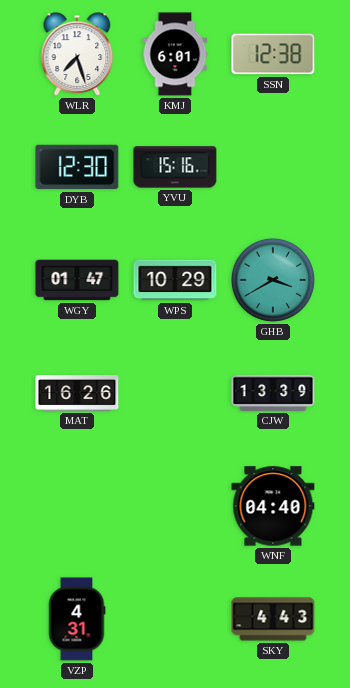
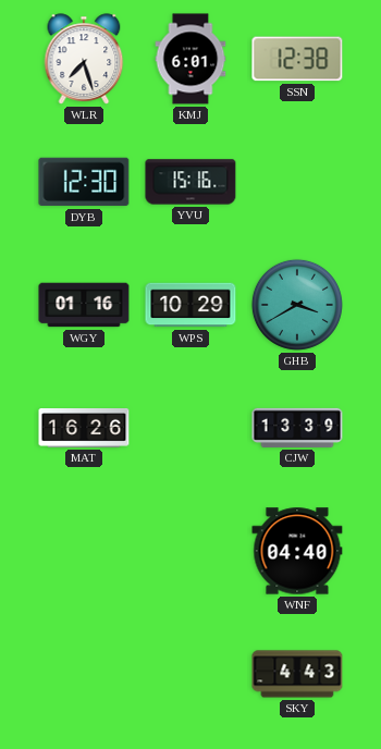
WGY: 01:47 -> 01:16
VZP: 4:31 -> none
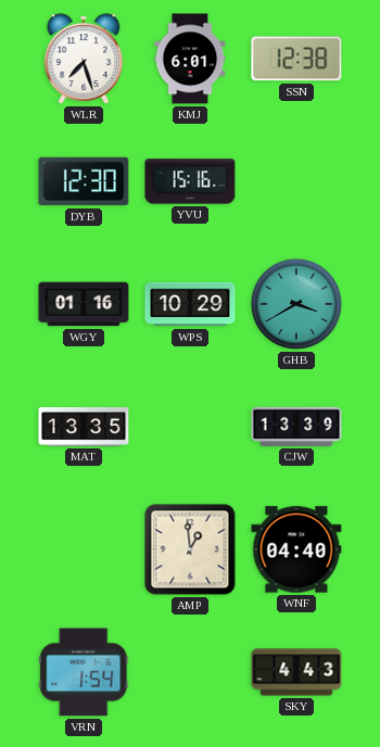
MAT: 16:26 -> 13:35
AMP: none -> 12:59
VRN: none -> 1:54
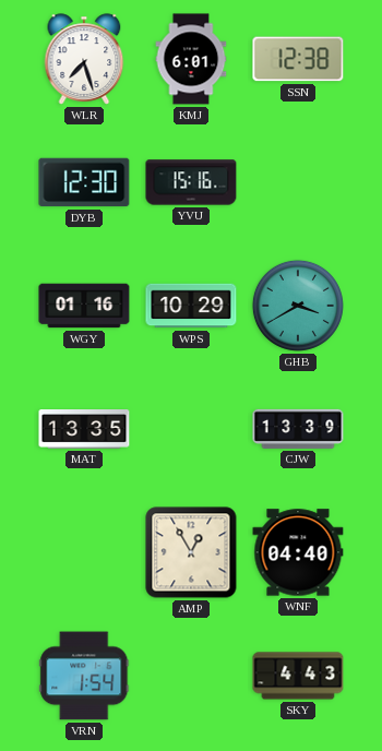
AMP: 12:59 -> 12:55
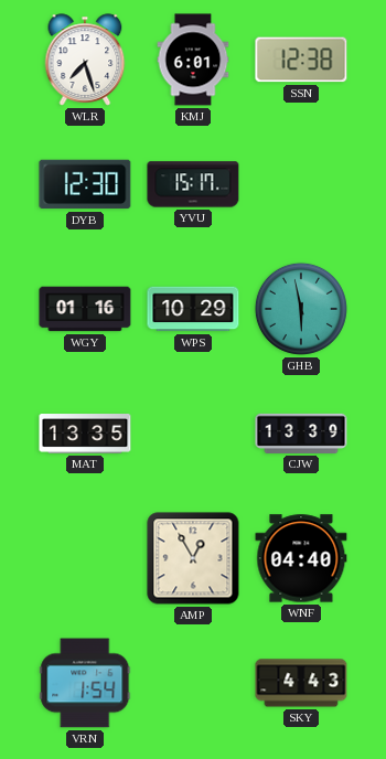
YVU: 15:16 -> 15:17
GHB: 3:40 -> 5:58
